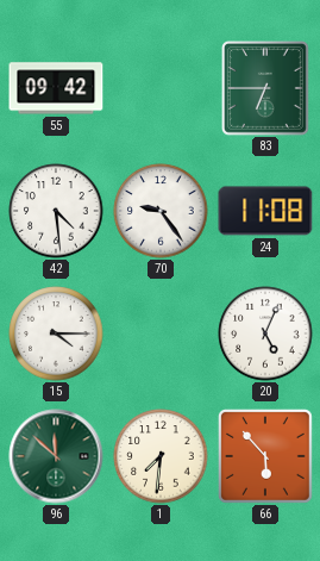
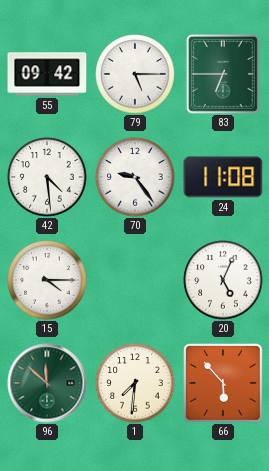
79: none -> 5:15
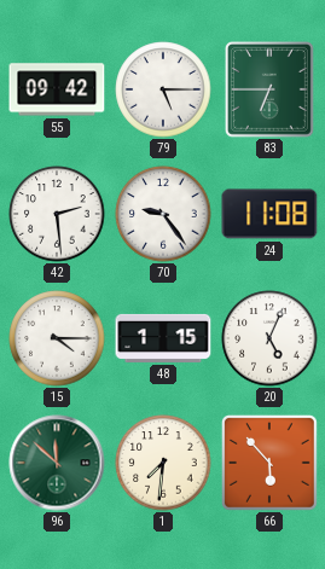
42: 4:29 -> 2:29
48: none -> 1:15
